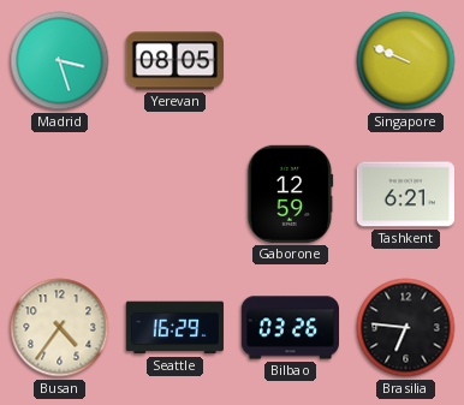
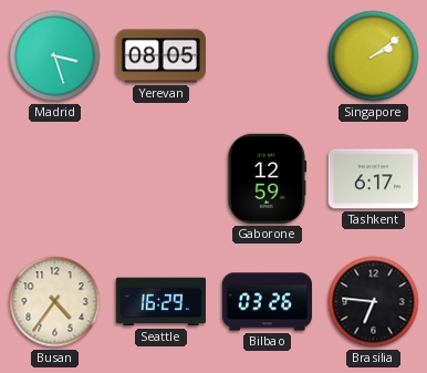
Singapore: 9:49 -> 2:09
Tashkent: 6:21 -> 6:17
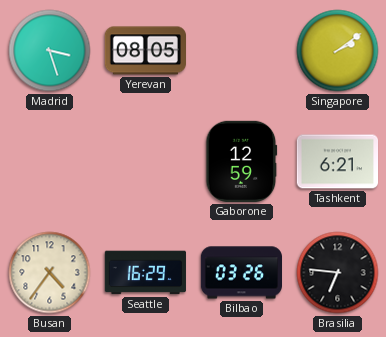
Tashkent: 6:17 -> 6:21
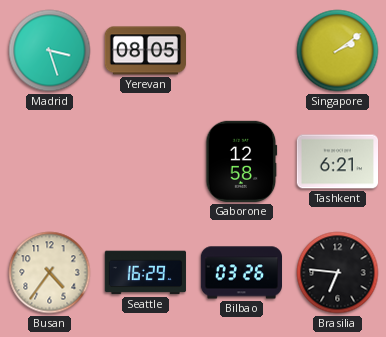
Gaborone: 12:59 -> 12:58
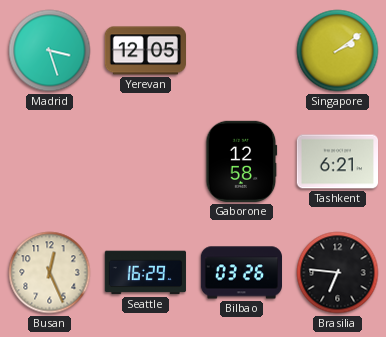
Yerevan: 08:05 -> 12:05
Busan: 4:36 -> 12:26
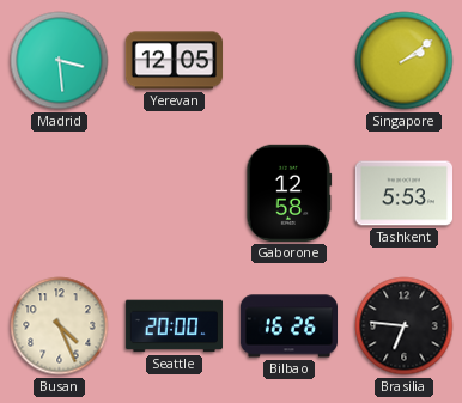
Madrid: 3:27 -> 3:29
Tashkent: 6:21 -> 5:53
Busan: 12:26 -> 4:26
Seattle: 16:29 -> 20:00
Bilbao: 03:26 -> 16:26
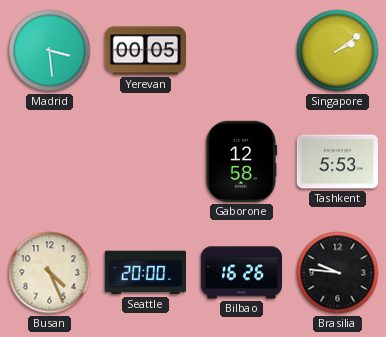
Yerevan: 12:05 -> 00:05
Brasilia: 6:46 -> 9:46
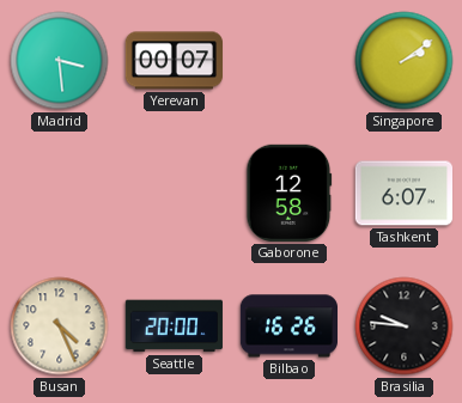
Yerevan: 00:05 -> 00:07
Tashkent: 5:53 -> 6:07
